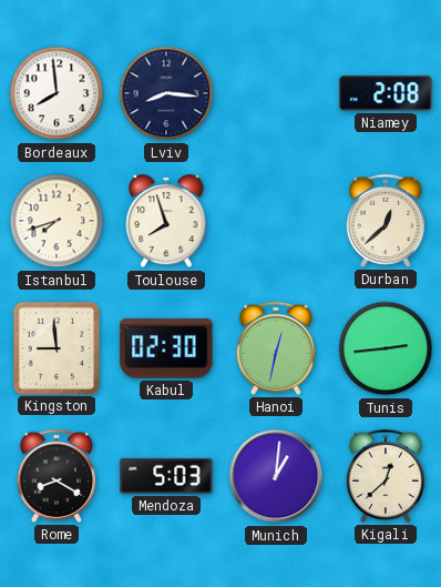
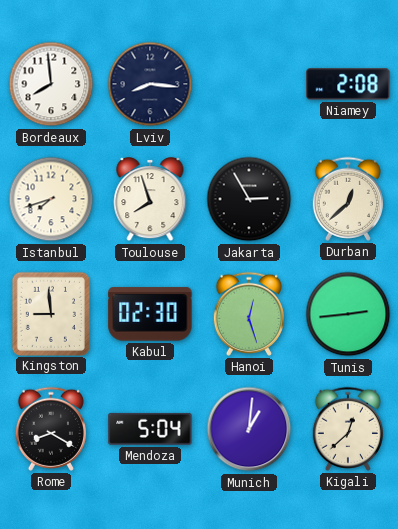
Jakarta: none -> 2:55
Hanoi: 12:32 -> 12:27
Mendoza: 5:03 -> 5:04
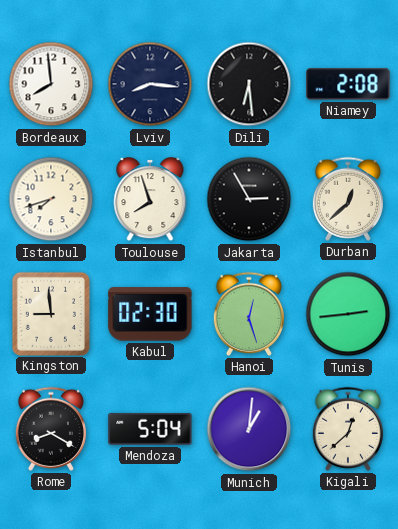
Dili: none -> 6:29
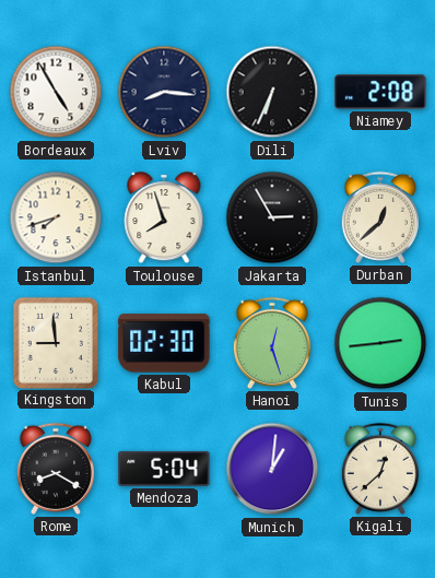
Bordeaux: 7:59 -> 4:55
Dili: 6:29 -> 6:34
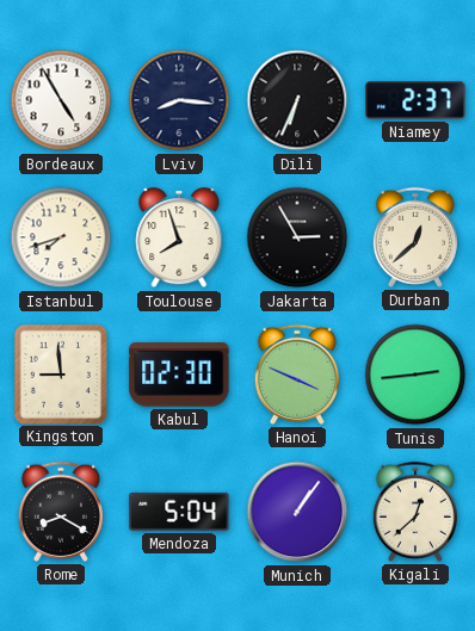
Niamey: 2:08 -> 2:37
Hanoi: 12:27 -> 3:49
Munich: 1:01 -> 1:06
